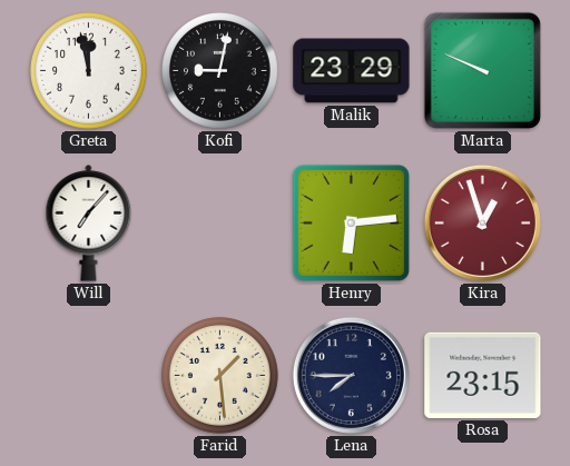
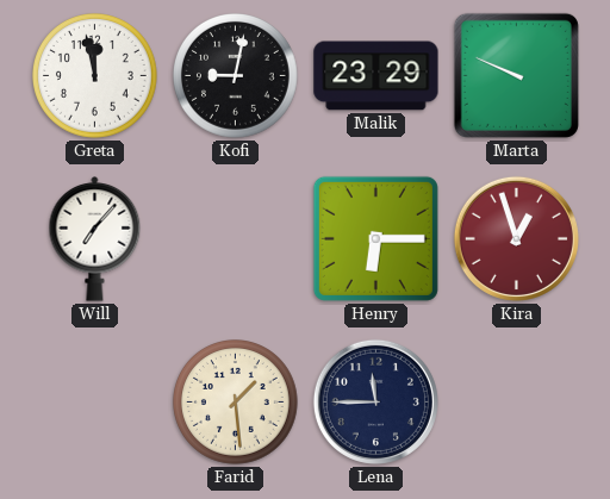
Henry: 6:14 -> 6:15
Lena: 7:45 -> 11:45
Rosa: 23:15 -> none
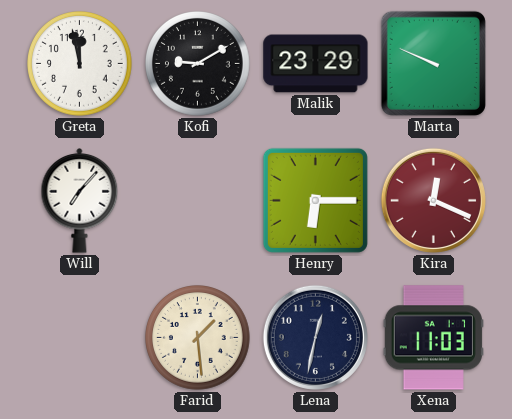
Kofi: 9:02 -> 9:10
Kira: 12:57 -> 12:19
Lena: 11:45 -> 12:32
Xena: none -> 11:03
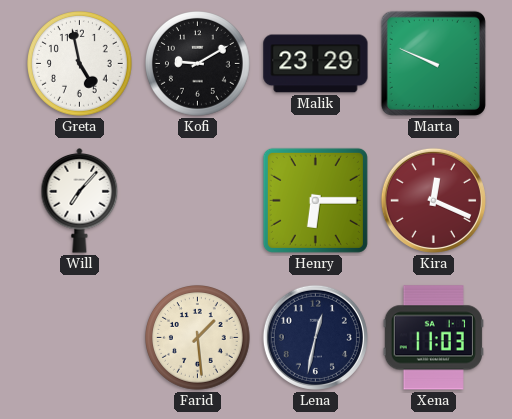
Greta: 11:58 -> 4:58
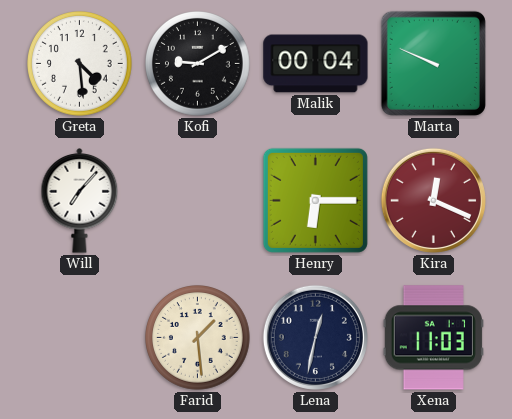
Greta: 4:58 -> 4:29
Malik: 23:29 -> 00:04
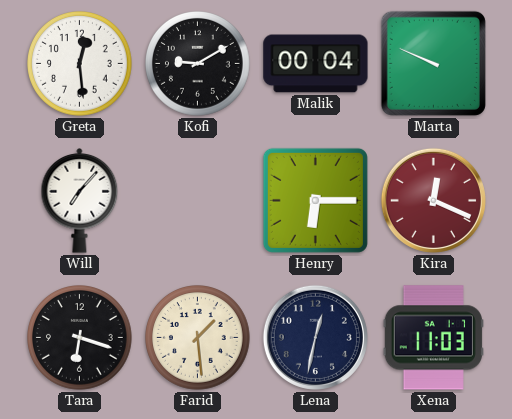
Greta: 4:29 -> 12:29
Tara: none -> 6:18
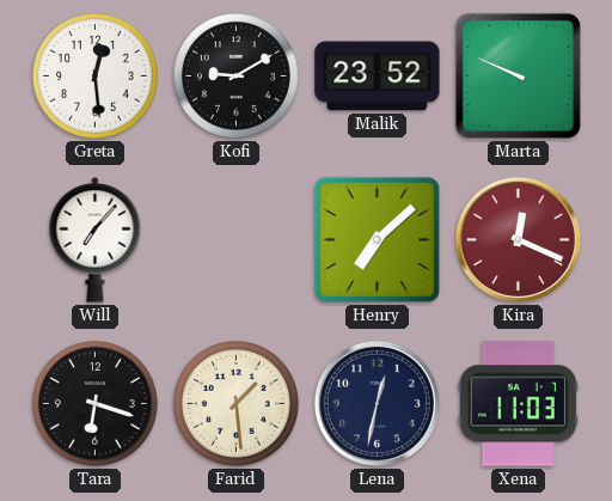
Malik: 00:04 -> 23:52
Henry: 6:15 -> 7:08
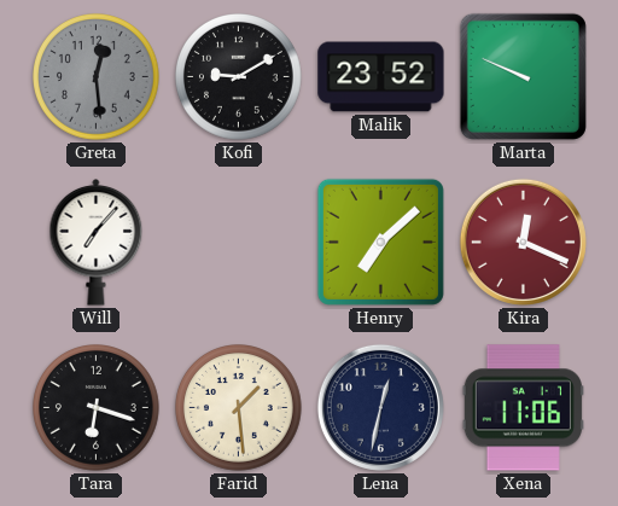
Greta dial: white -> grey
Xena: 11:03 -> 11:06
